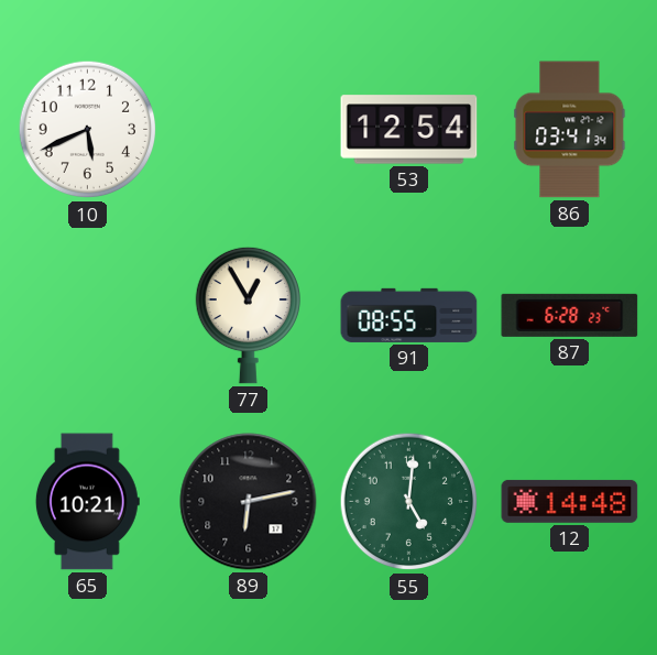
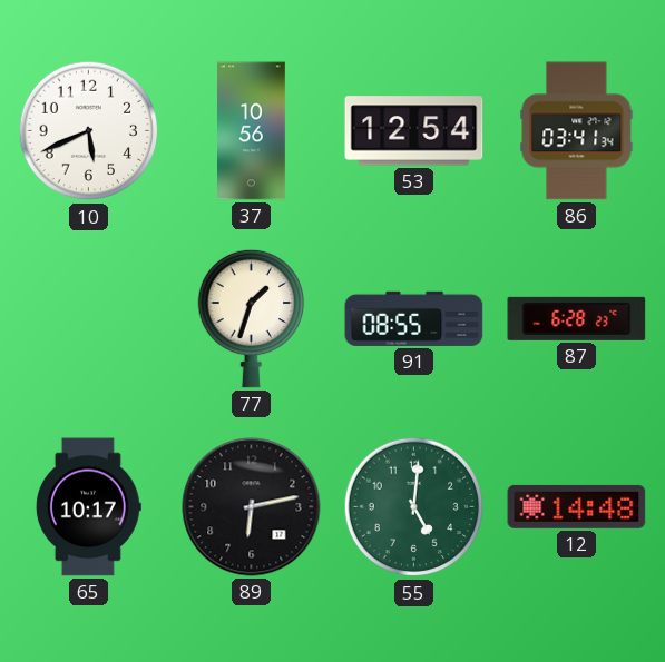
37: none -> 10:56
77: 12:55 -> 1:33
65: 10:21 -> 10:17
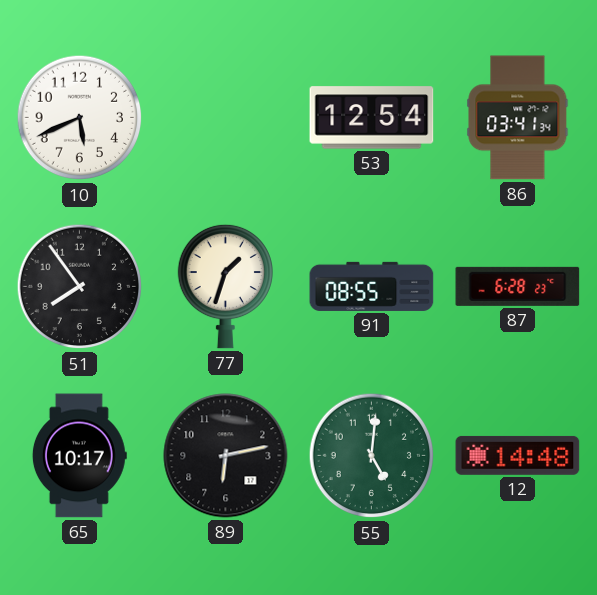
37: 10:56 -> none
51: none -> 7:54
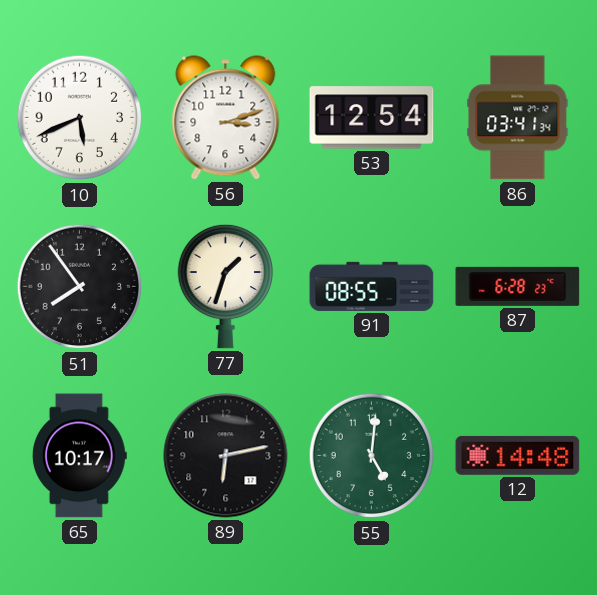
56: none -> 3:12
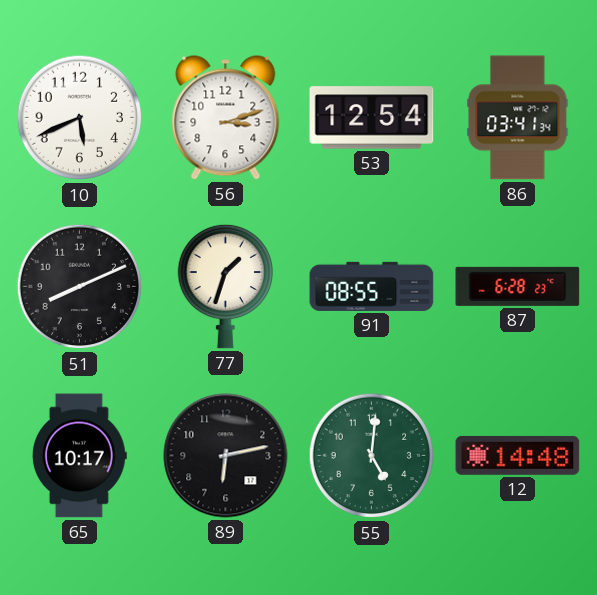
51: 7:54 -> 8:11
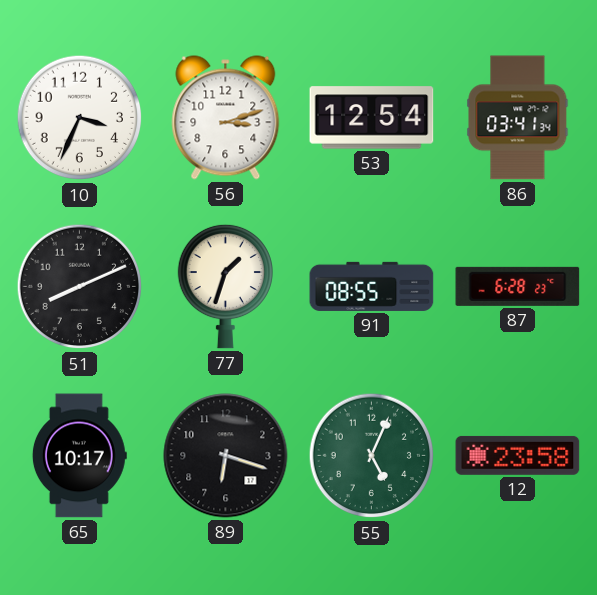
10: 5:41 -> 3:34
89: 6:13 -> 6:18
55: 5:01 -> 5:04
12: 14:48 -> 23:58
